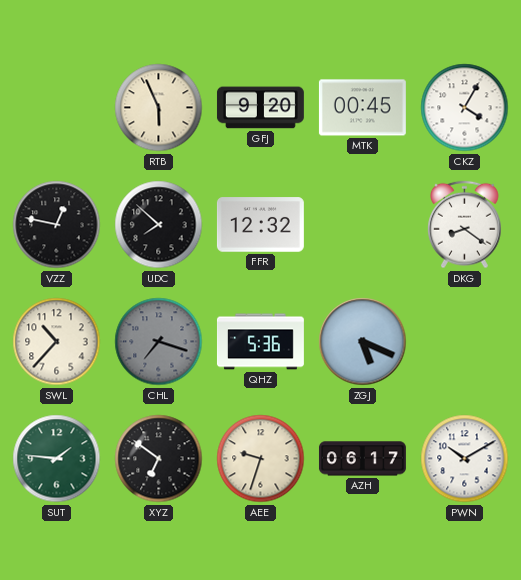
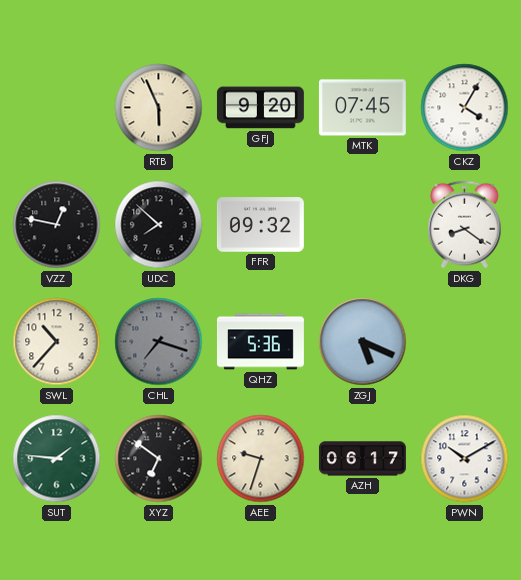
MTK: 00:45 -> 07:45
FFR: 12:32 -> 09:32
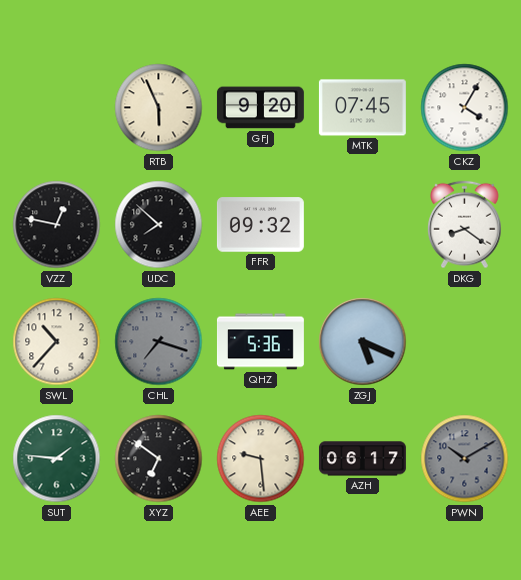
AEE: 9:33 -> 9:29
PWN dial: white -> grey
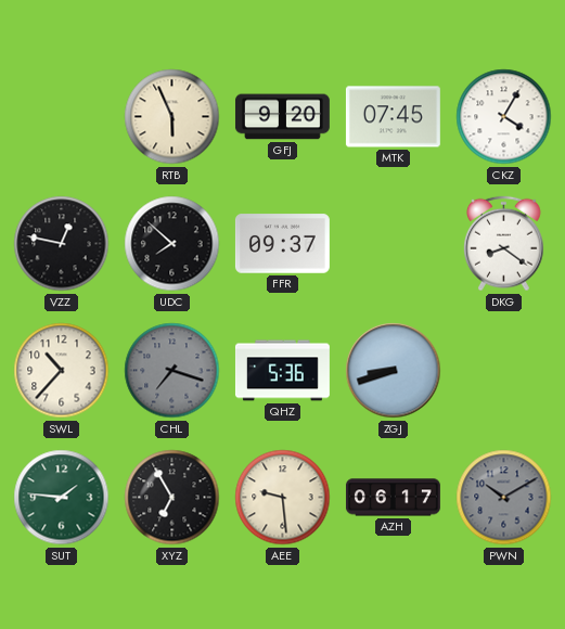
FFR: 09:32 -> 09:37
ZGJ: 5:19 -> 8:42
XYZ: 6:51 -> 6:55
